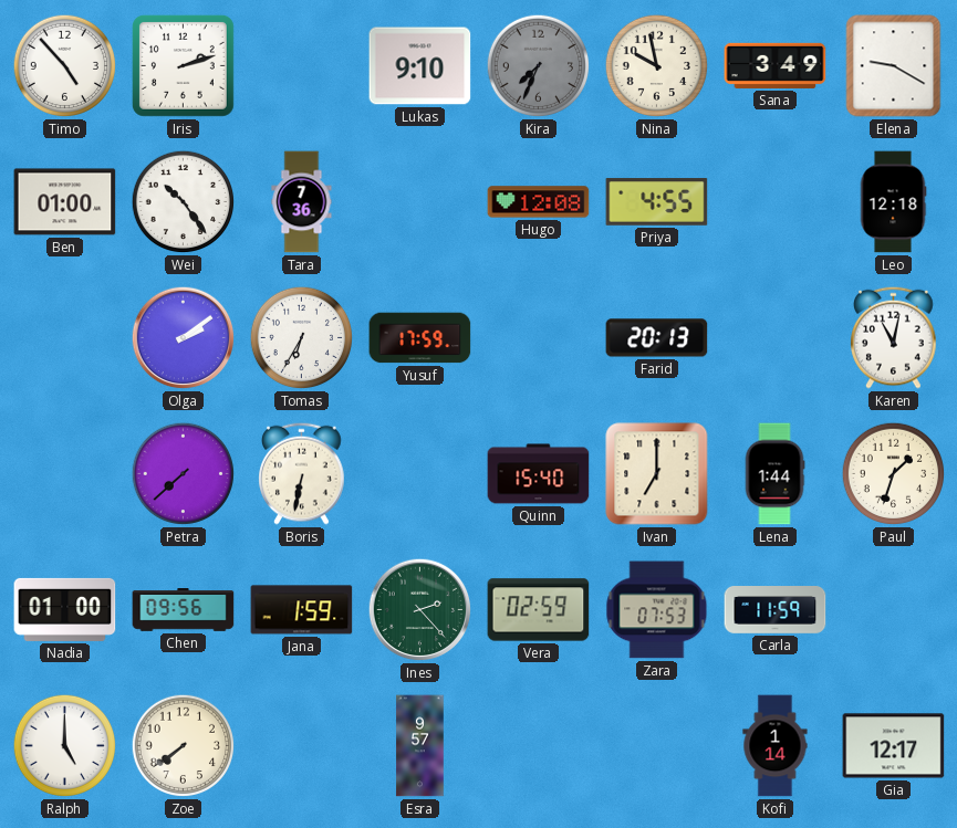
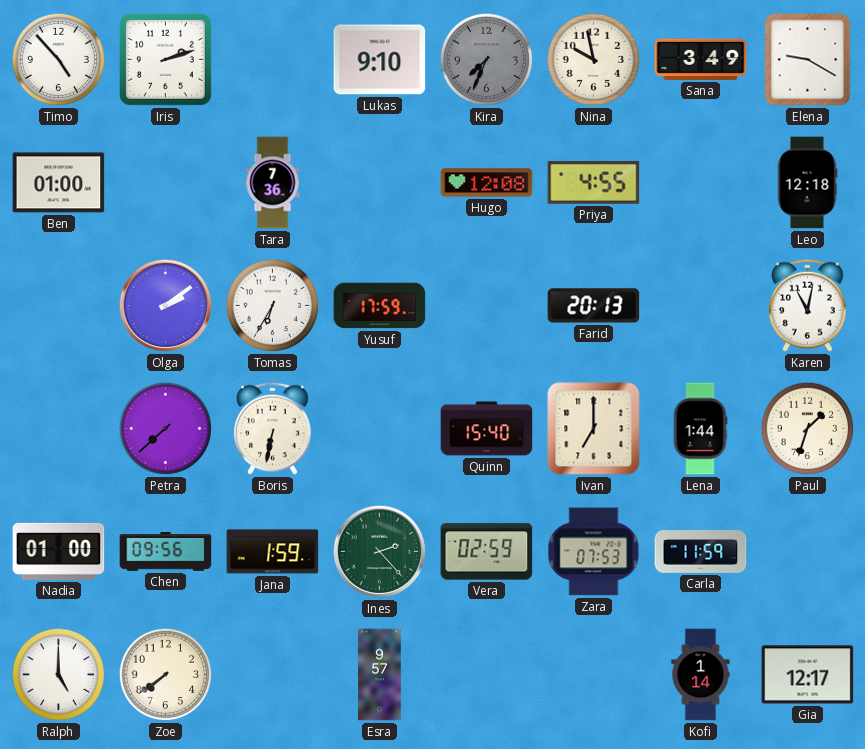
Wei: 10:24 -> none
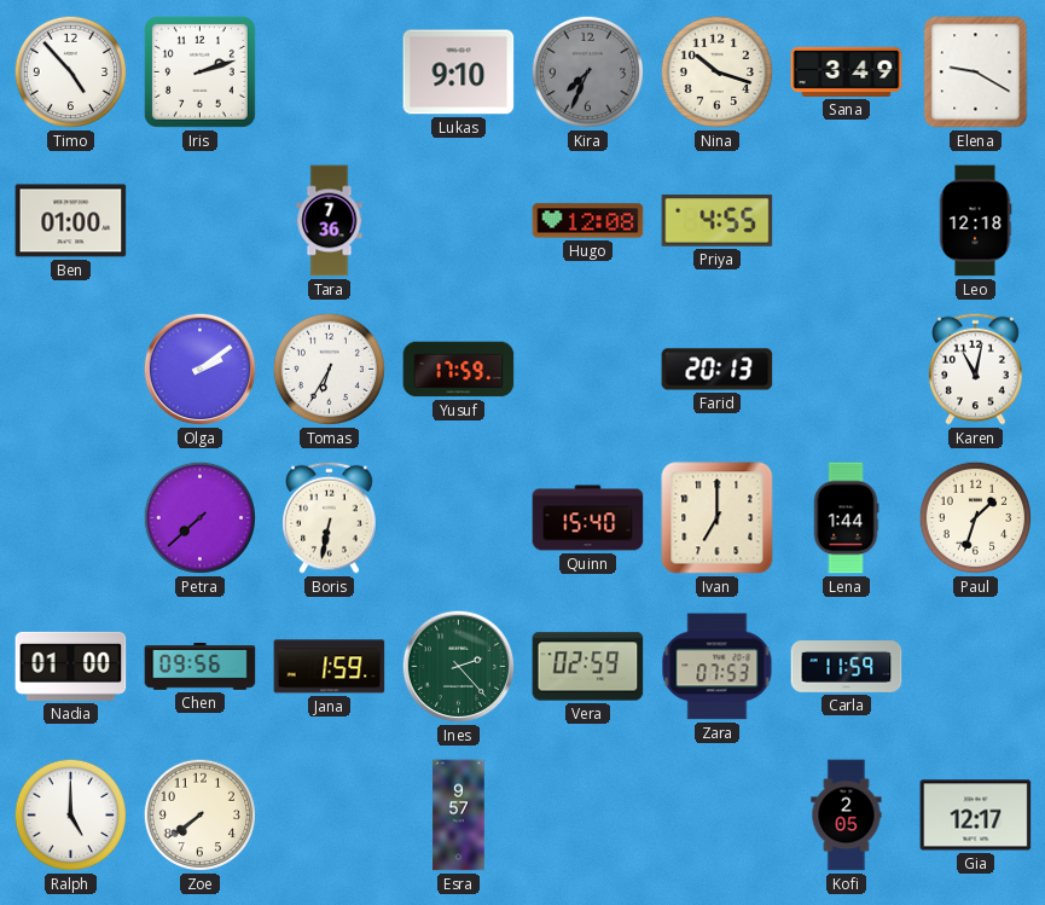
Nina: 9:58 -> 10:18
Kofi: 1:14 -> 2:05
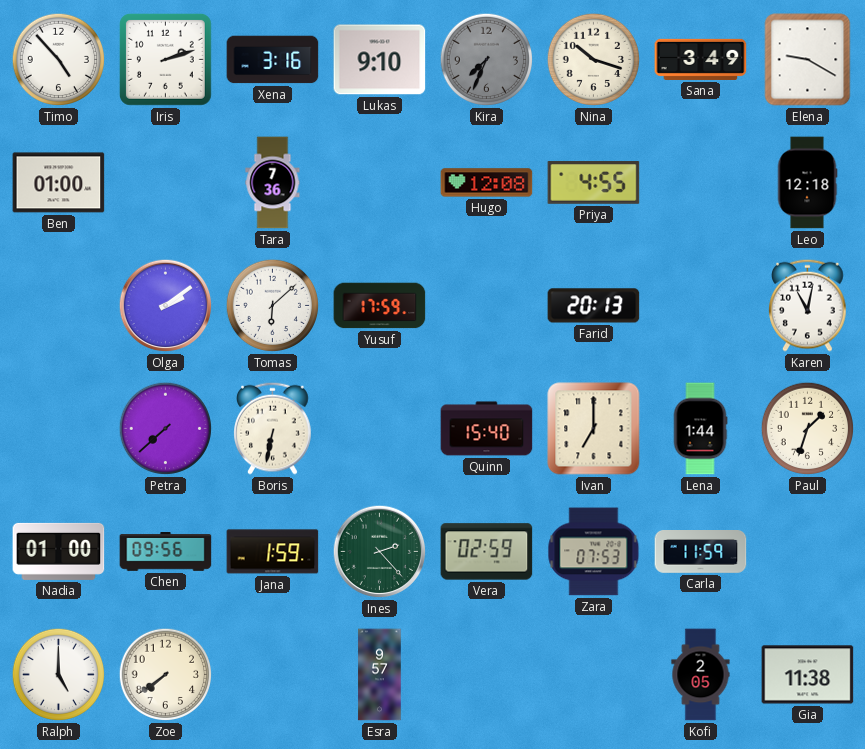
Xena: none -> 3:16
Tomas: 6:35 -> 6:08
Gia: 12:17 -> 11:38
